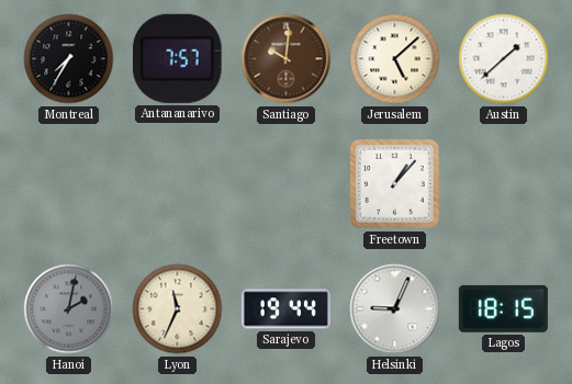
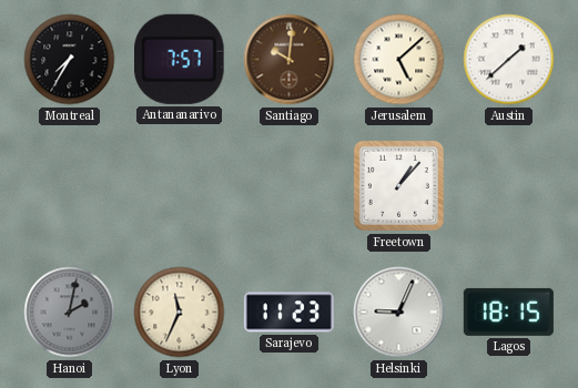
Sarajevo: 19:44 -> 11:23
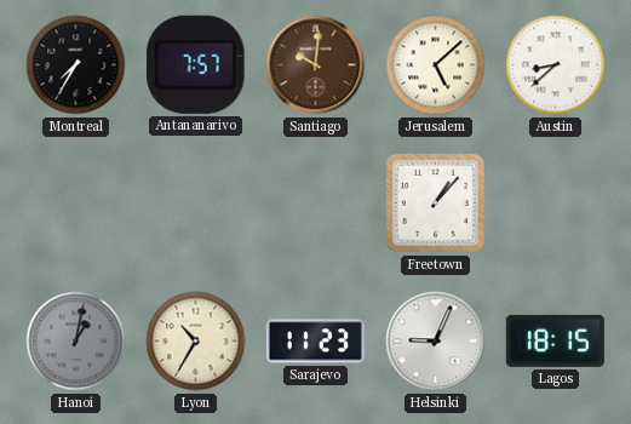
Austin: 1:38 -> 8:38
Hanoi: 2:02 -> 1:02
Lyon: 11:34 -> 10:35
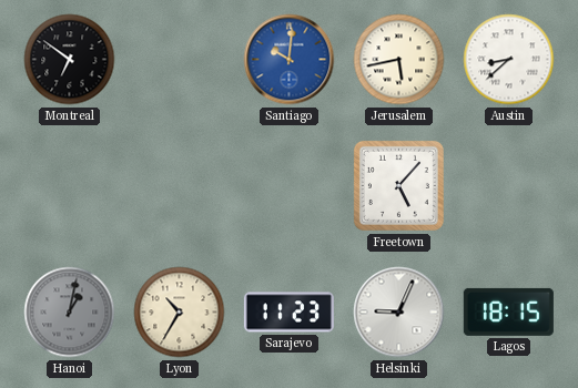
Montreal: 7:35 -> 6:51
Antananarivo: 7:57 -> none
Santiago dial: brown -> blue
Jerusalem: 5:08 -> 5:43
Freetown: 1:07 -> 5:07
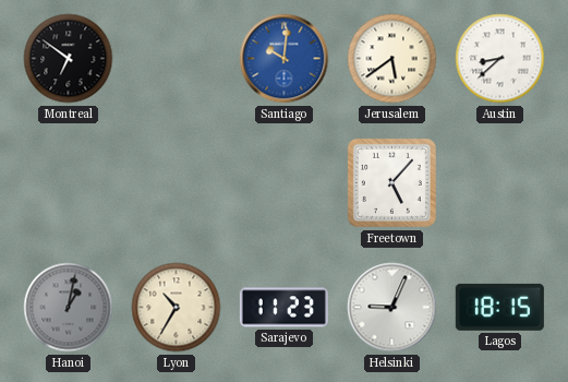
Jerusalem: 5:43 -> 5:39
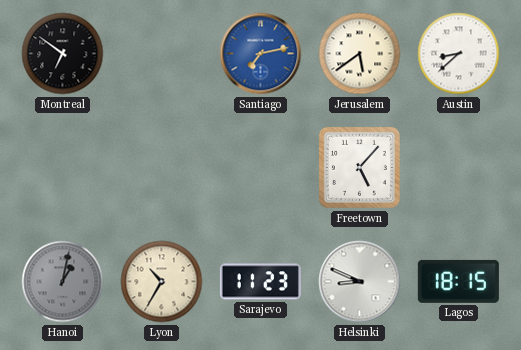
Santiago: 10:01 -> 7:13
Helsinki: 9:04 -> 8:49
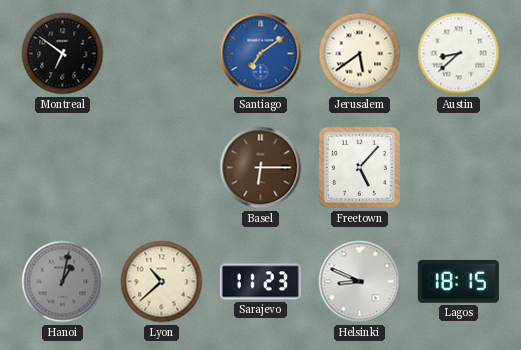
Santiago: 7:13 -> 7:09
Basel: none -> 6:15
Lyon: 10:35 -> 10:38
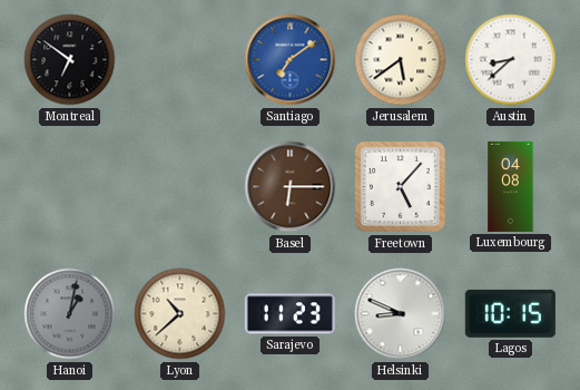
Luxembourg: none -> 04:08
Lagos: 18:15 -> 10:15
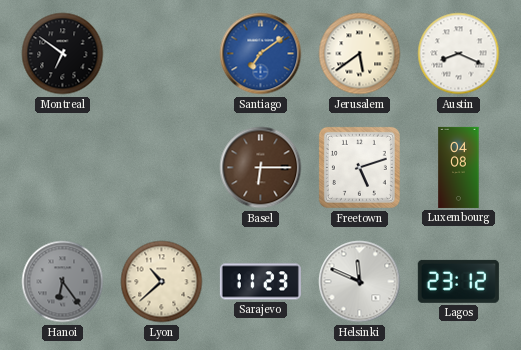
Austin: 8:38 -> 8:19
Freetown: 5:07 -> 5:12
Hanoi: 1:02 -> 6:24
Helsinki: 8:49 -> 11:49
Lagos: 10:15 -> 23:12
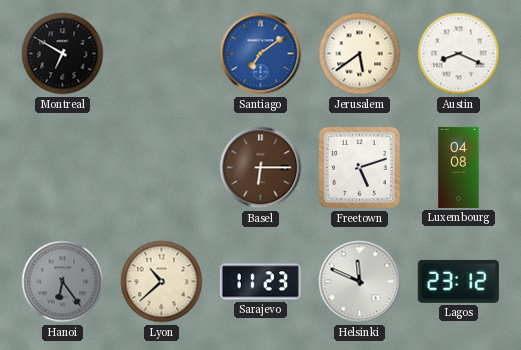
Montreal: 6:51 -> 6:50
